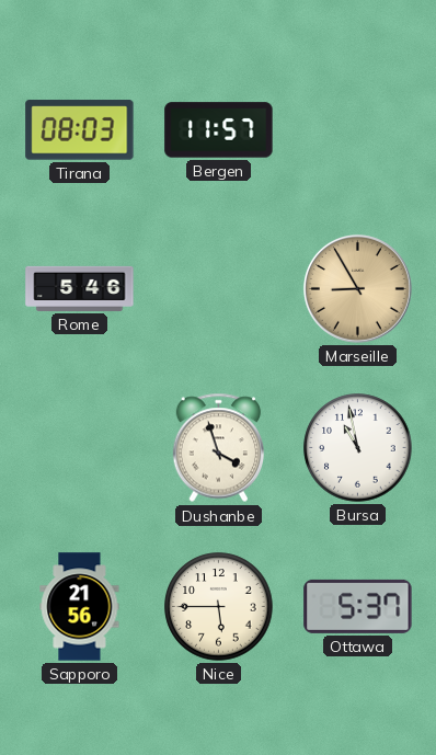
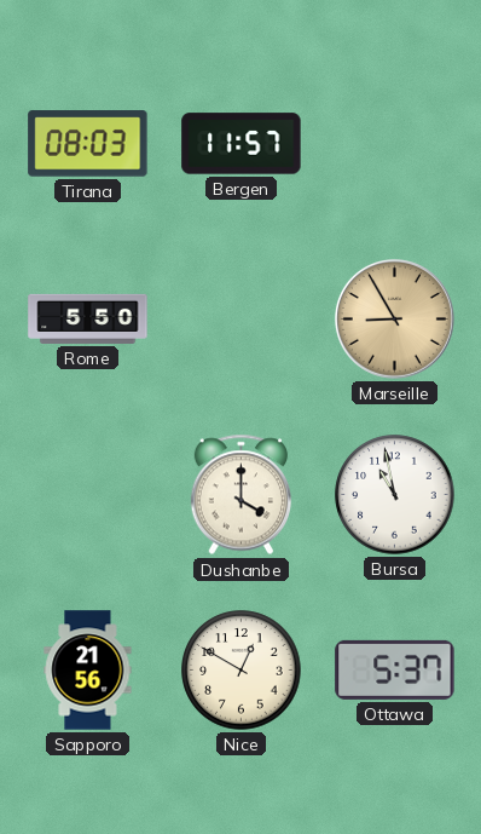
Rome: 5:46 -> 5:50
Dushanbe: 3:57 -> 4:00
Nice: 5:45 -> 12:50
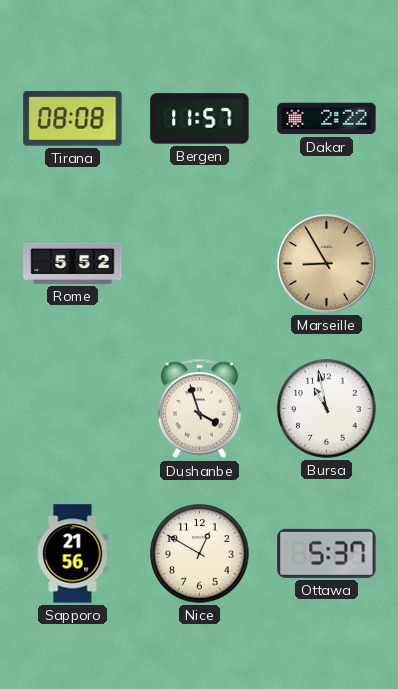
Tirana: 08:03 -> 08:08
Dakar: none -> 2:22
Rome: 5:50 -> 5:52
Dushanbe: 4:00 -> 3:57
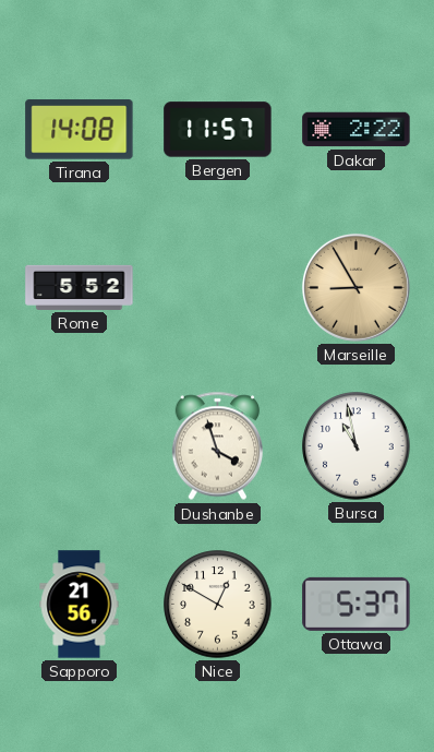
Tirana: 08:08 -> 14:08
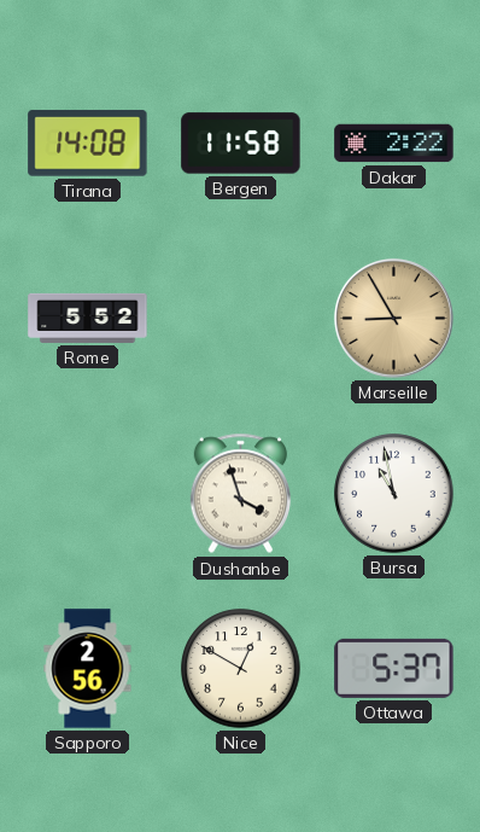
Bergen: 11:57 -> 11:58
Sapporo: 21:56 -> 2:56
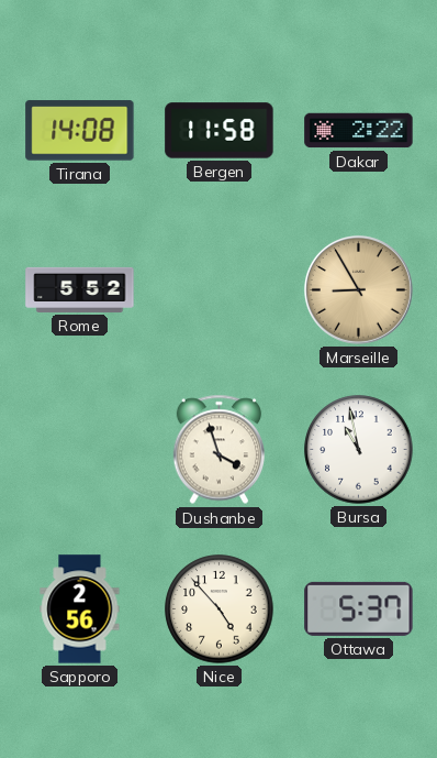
Nice: 12:50 -> 4:53
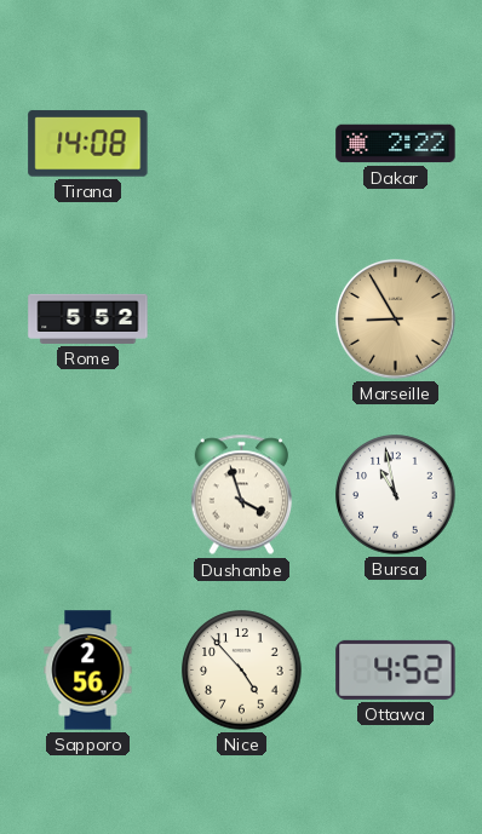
Bergen: 11:58 -> none
Ottawa: 5:37 -> 4:52
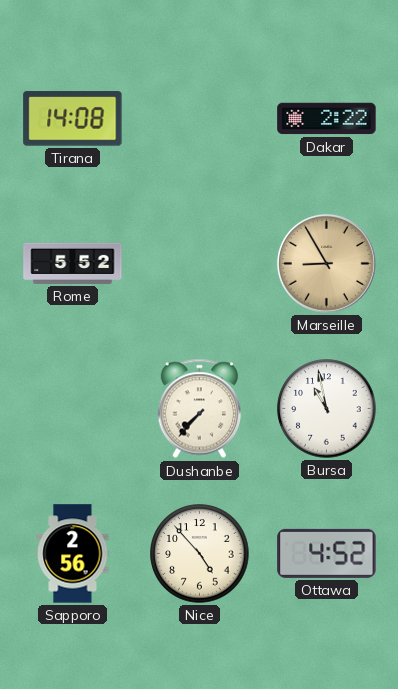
Dushanbe: 3:57 -> 7:37
